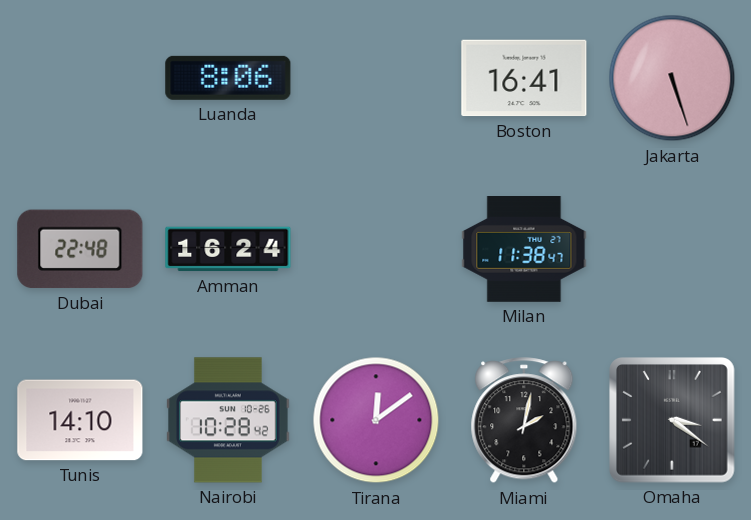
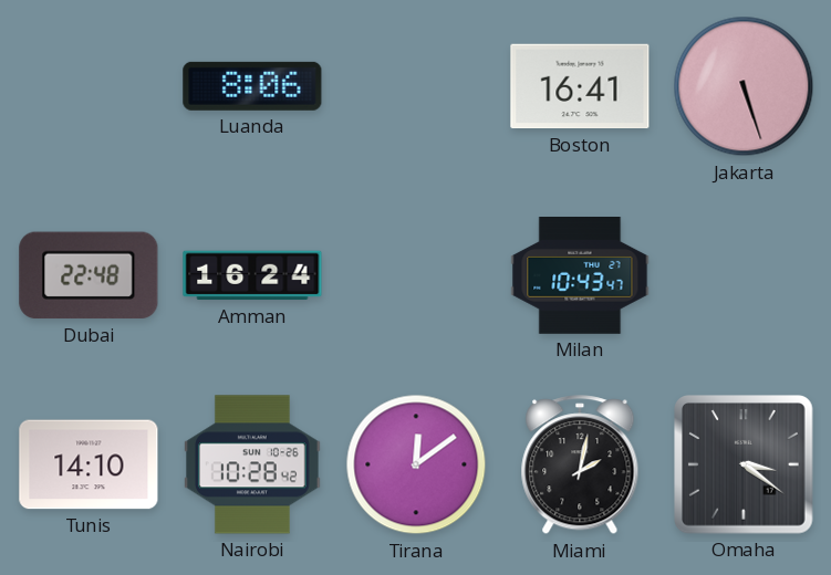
Milan: 11:38 -> 10:43
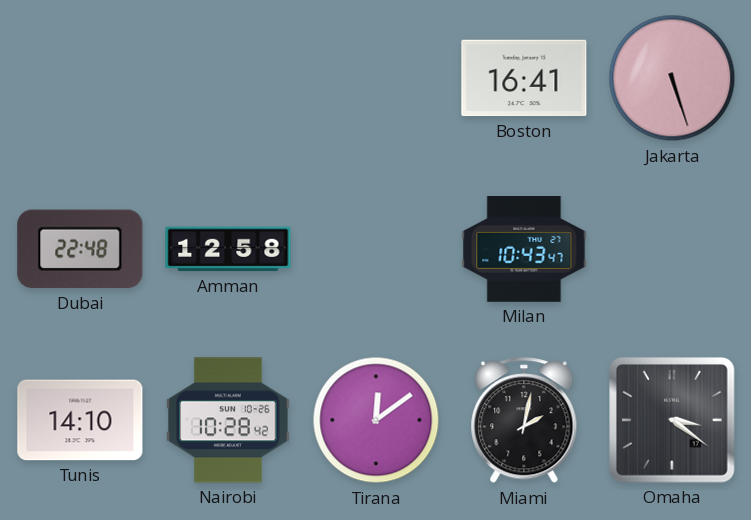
Luanda: 8:06 -> none
Amman: 16:24 -> 12:58
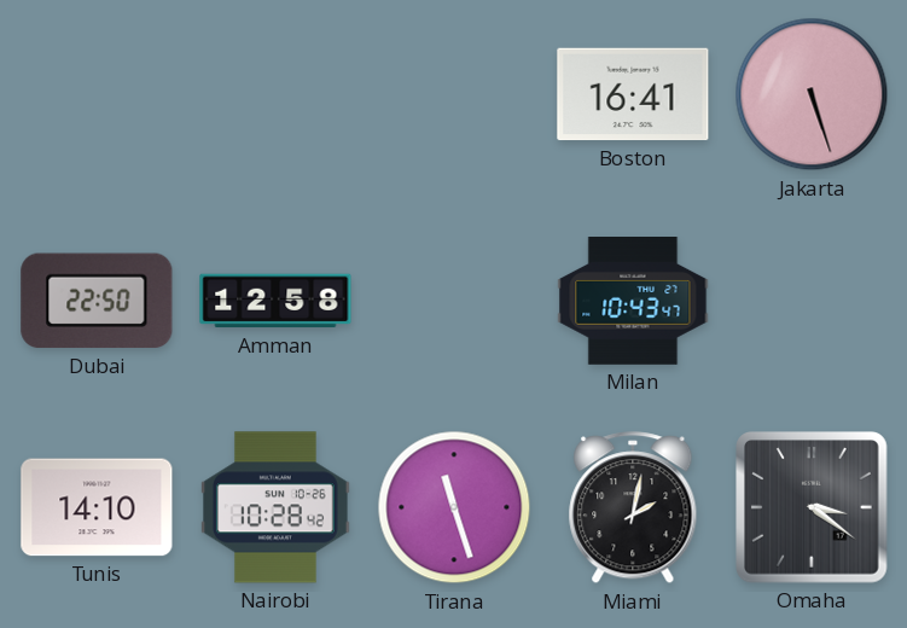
Dubai: 22:48 -> 22:50
Tirana: 12:09 -> 11:27
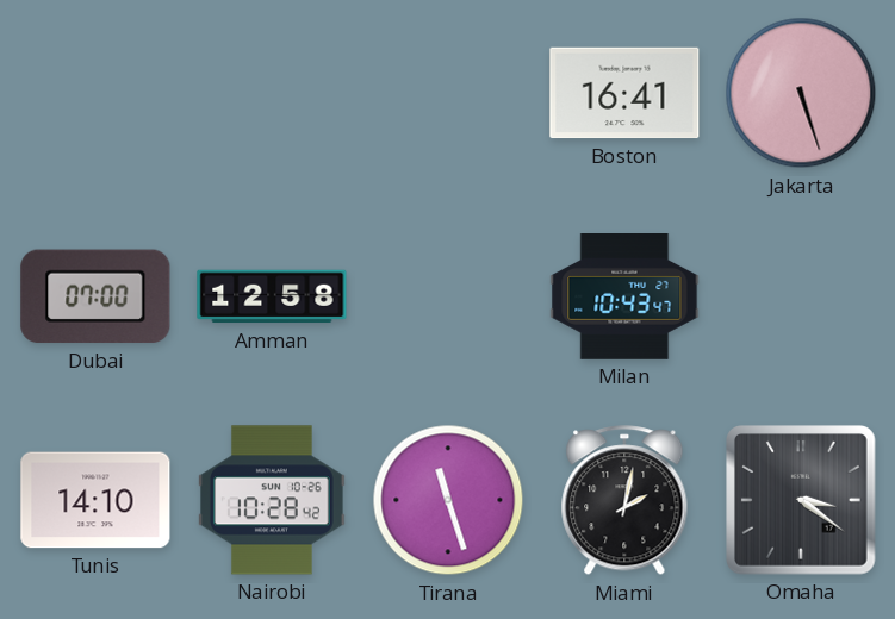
Dubai: 22:50 -> 07:00
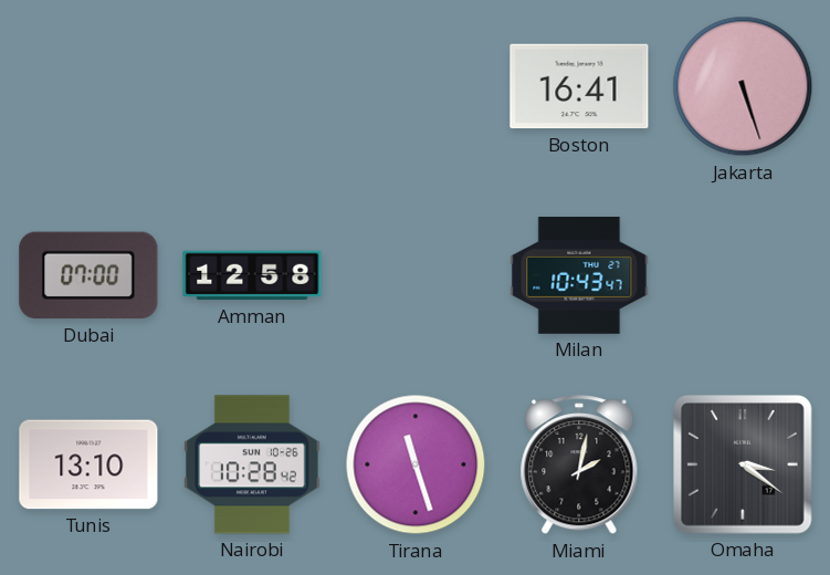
Tunis: 14:10 -> 13:10
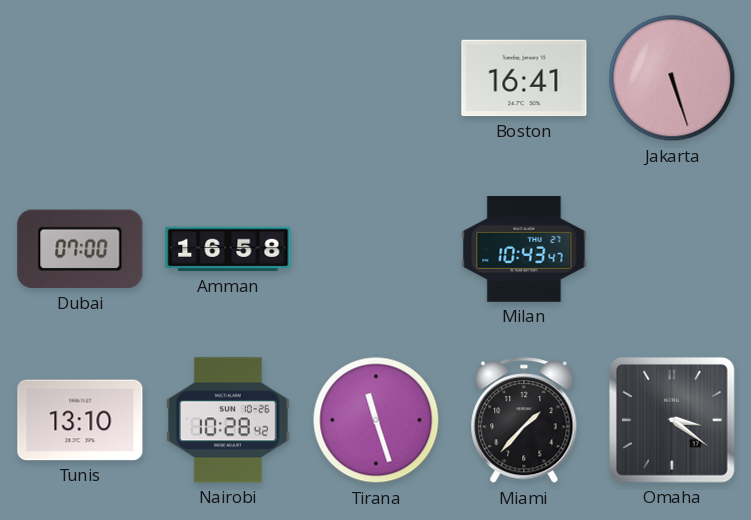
Amman: 12:58 -> 16:58
Miami: 2:02 -> 1:37
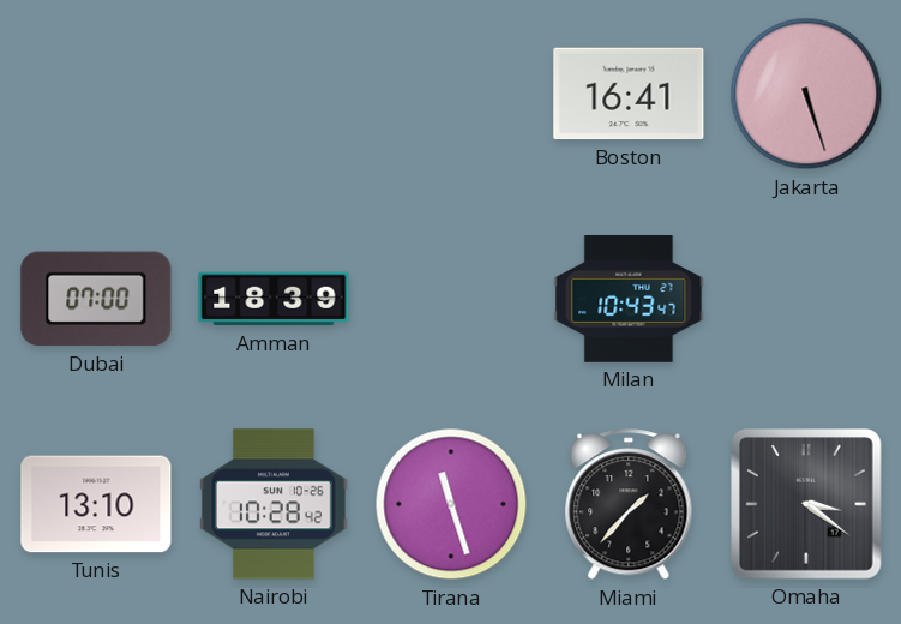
Amman: 16:58 -> 18:39
